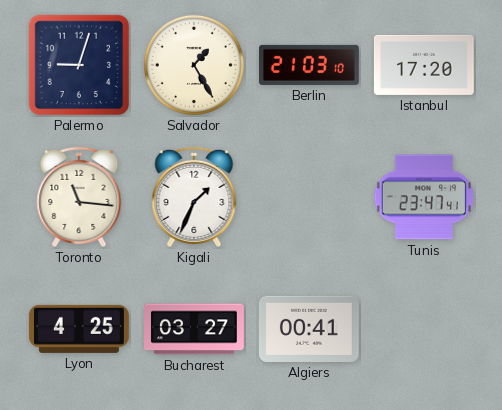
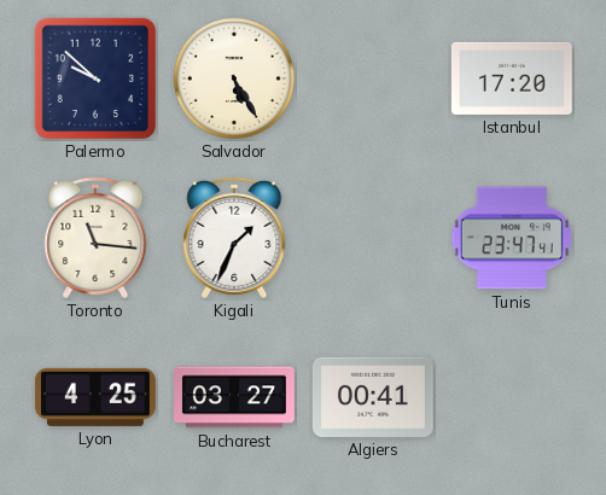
Palermo: 9:03 -> 9:52
Salvador: 1:25 -> 5:25
Berlin: 21:03 -> none
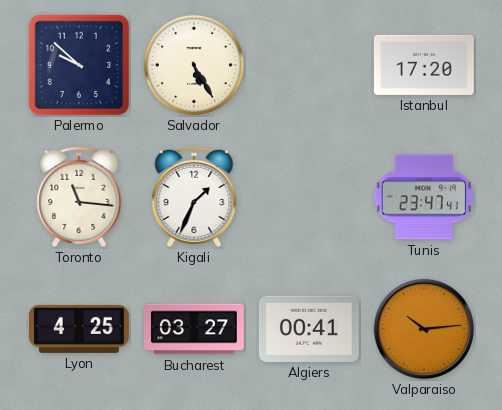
Valparaiso: none -> 10:14
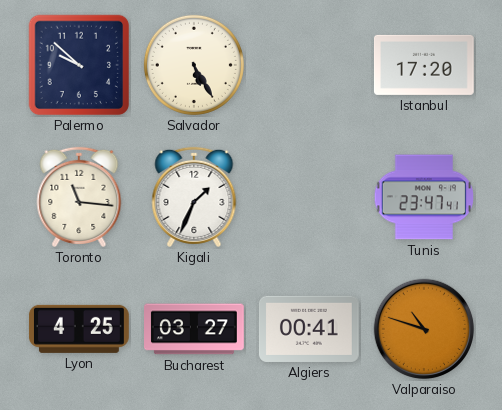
Valparaiso: 10:14 -> 10:48
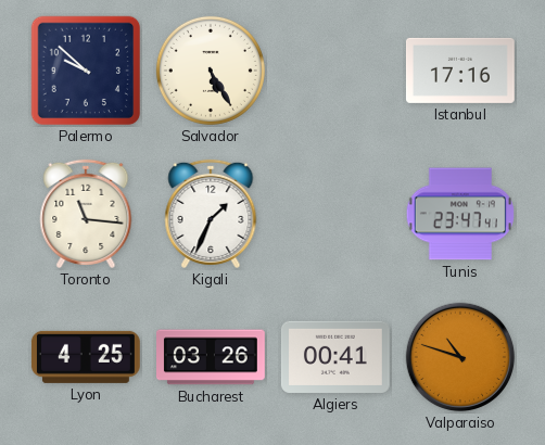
Istanbul: 17:20 -> 17:16
Bucharest: 03:27 -> 03:26
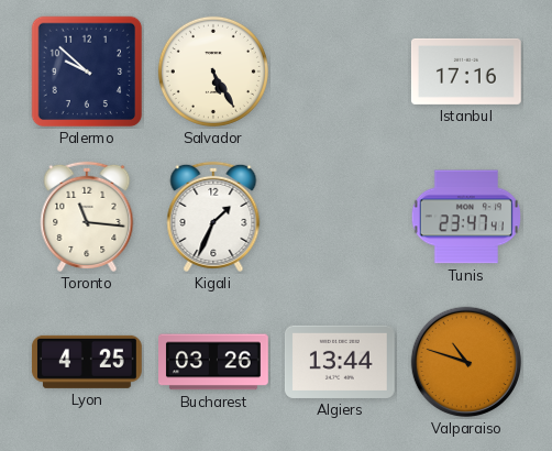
Algiers: 00:41 -> 13:44
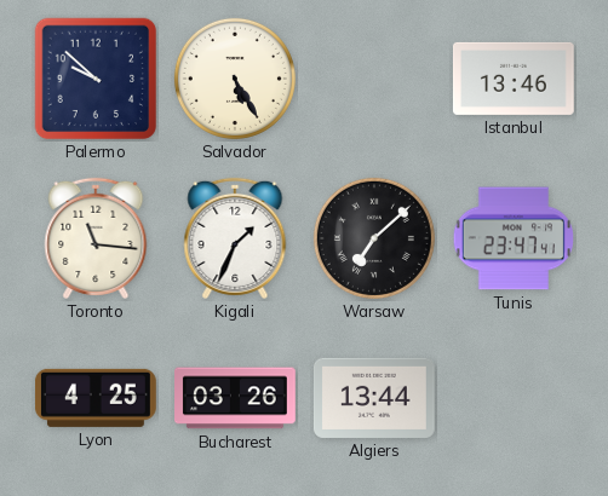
Istanbul: 17:16 -> 13:46
Warsaw: none -> 7:08
Valparaiso: 10:48 -> none
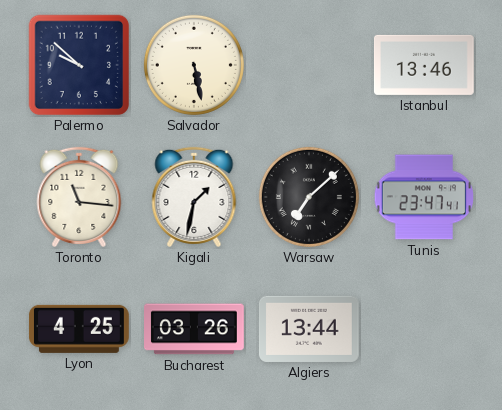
Salvador: 5:25 -> 5:28
Kigali: 1:34 -> 1:32
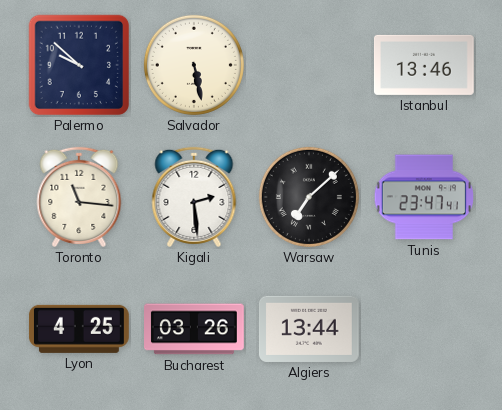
Kigali: 1:32 -> 2:29
